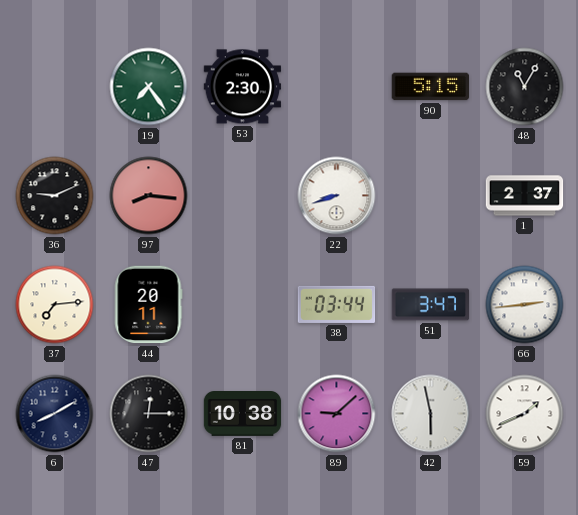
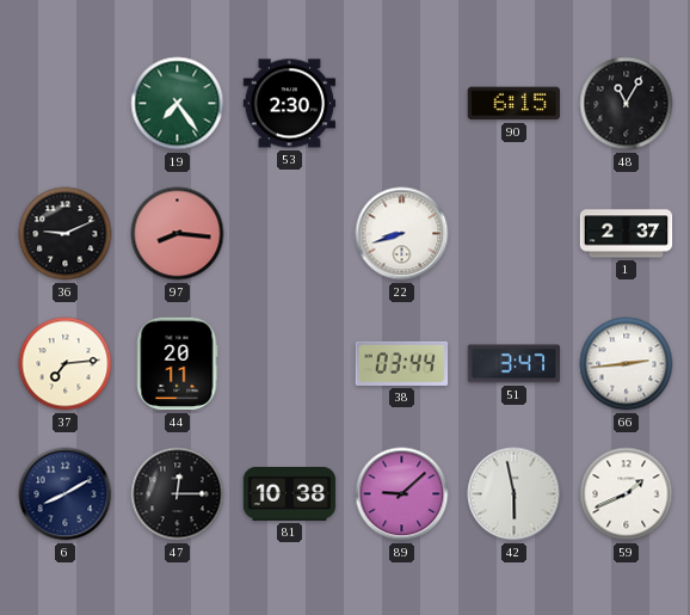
90: 5:15 -> 6:15
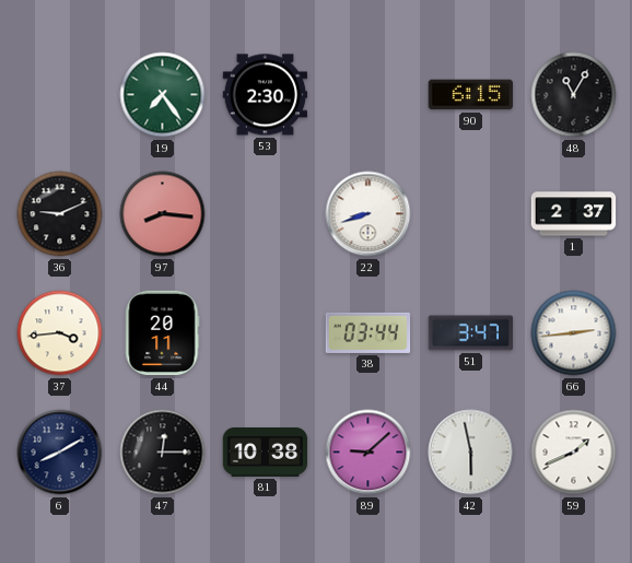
37: 7:14 -> 3:44
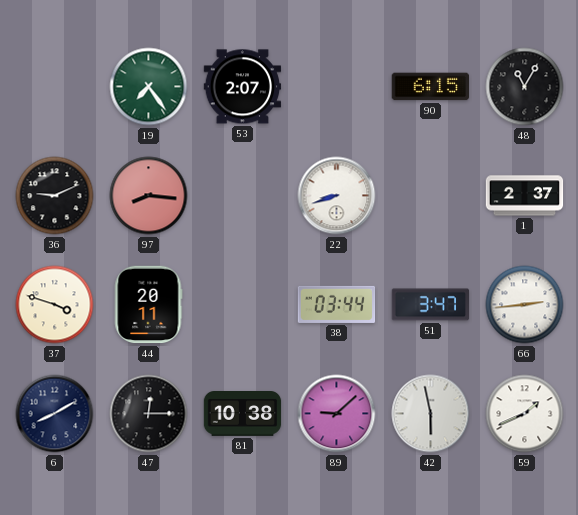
53: 2:30 -> 2:07
37: 3:44 -> 3:48
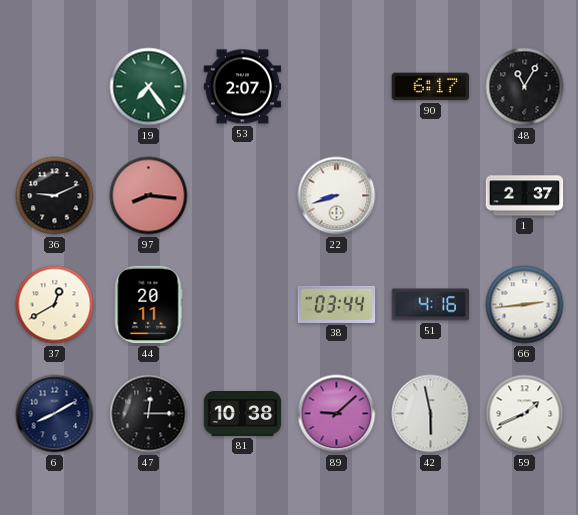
90: 6:15 -> 6:17
37: 3:48 -> 12:40
51: 3:47 -> 4:16
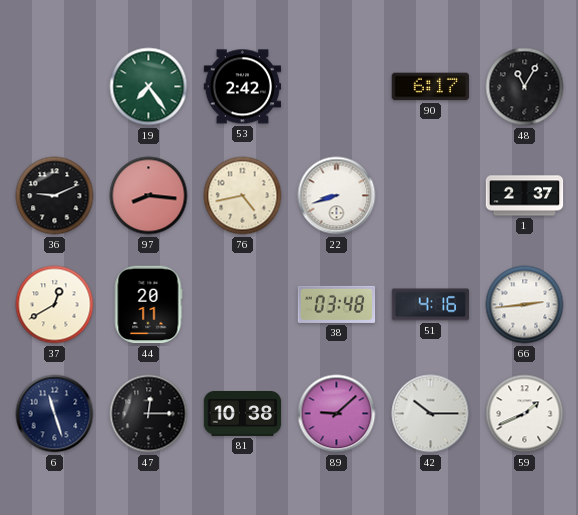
53: 2:07 -> 2:42
76: none -> 4:43
38: 03:44 -> 03:48
6: 8:10 -> 11:27
42: 5:58 -> 10:15
